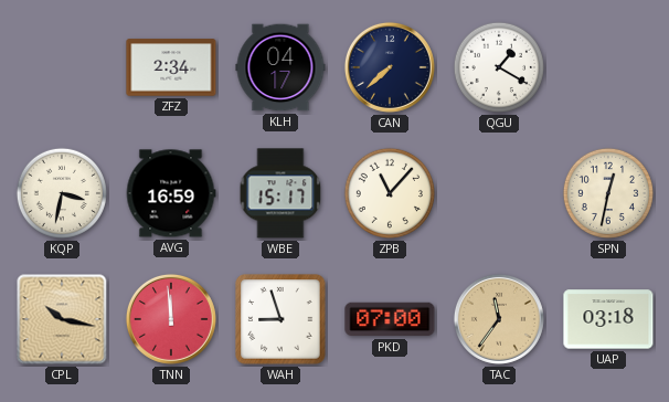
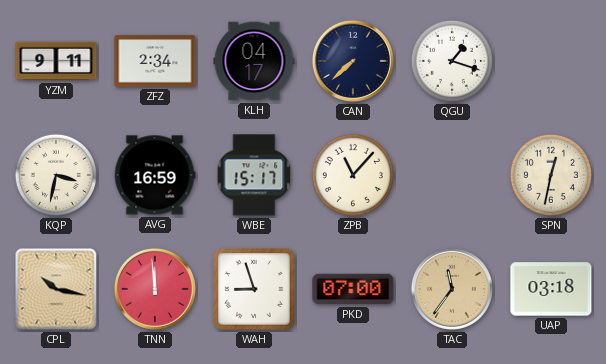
YZM: none -> 9:11
QGU: 1:20 -> 1:18
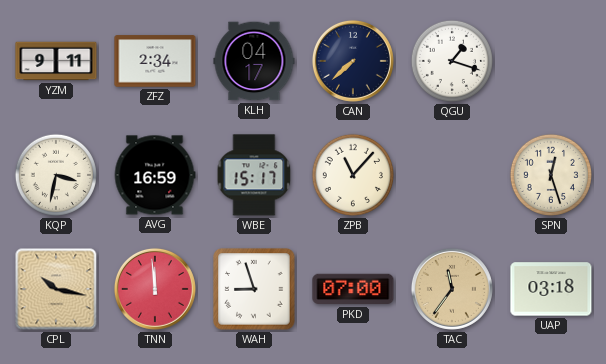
SPN: 12:32 -> 12:27
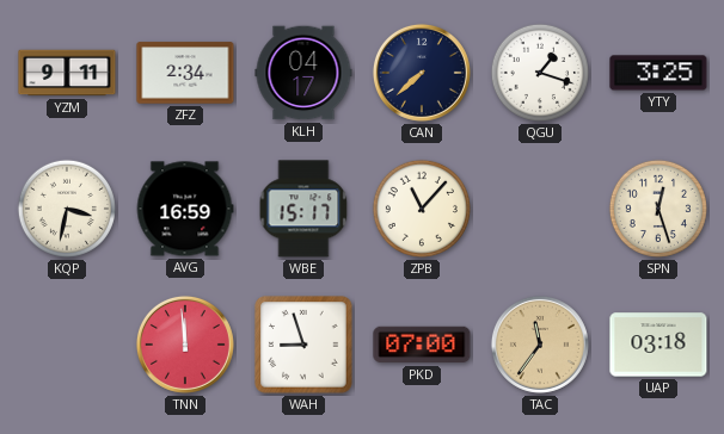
YTY: none -> 3:25
CPL: 10:17 -> none
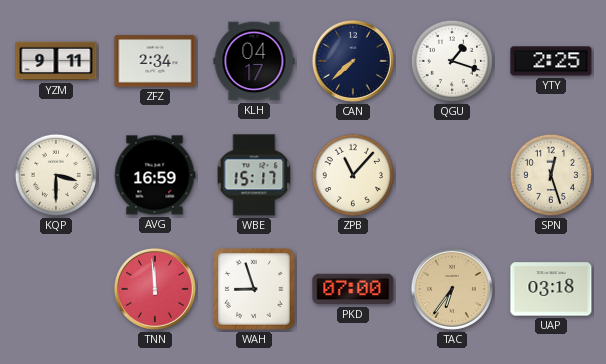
YTY: 3:25 -> 2:25
KQP: 3:32 -> 3:30
TAC: 11:36 -> 6:36
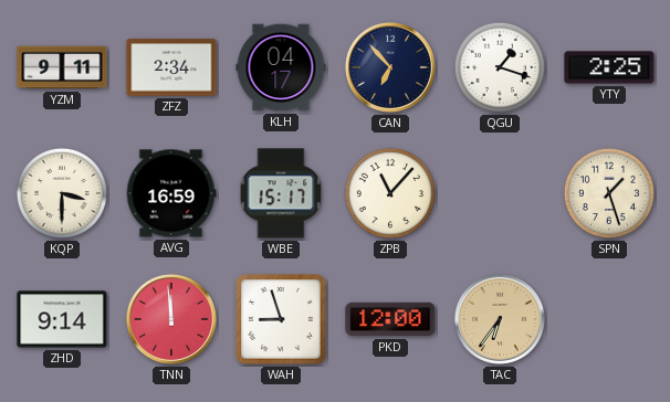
CAN: 7:38 -> 6:53
SPN: 12:27 -> 1:27
ZHD: none -> 9:14
PKD: 07:00 -> 12:00
UAP: 03:18 -> none
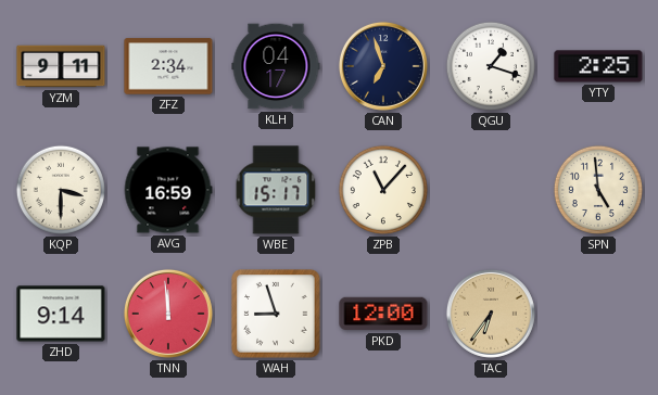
CAN: 6:53 -> 6:57
SPN: 1:27 -> 4:59
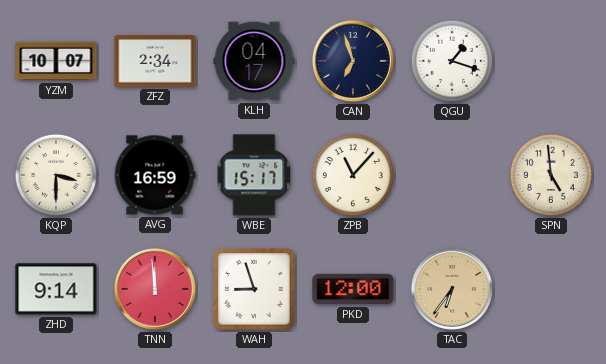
YZM: 9:11 -> 10:07
YTY: 2:25 -> none
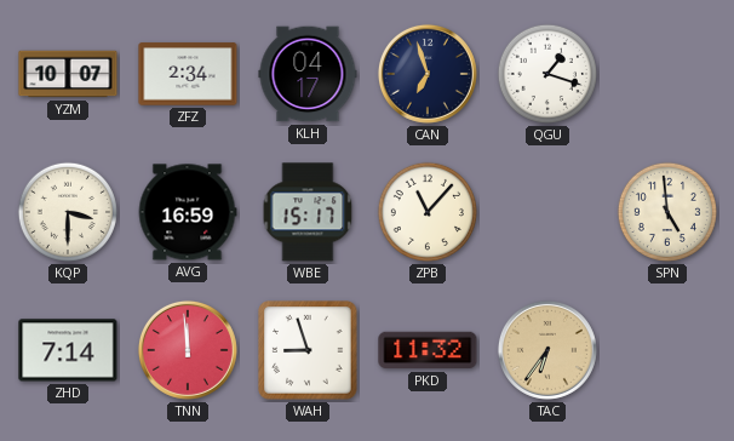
ZHD: 9:14 -> 7:14
PKD: 12:00 -> 11:32
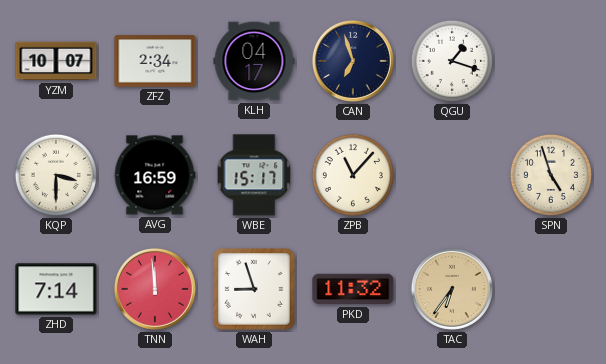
SPN: 4:59 -> 4:57
